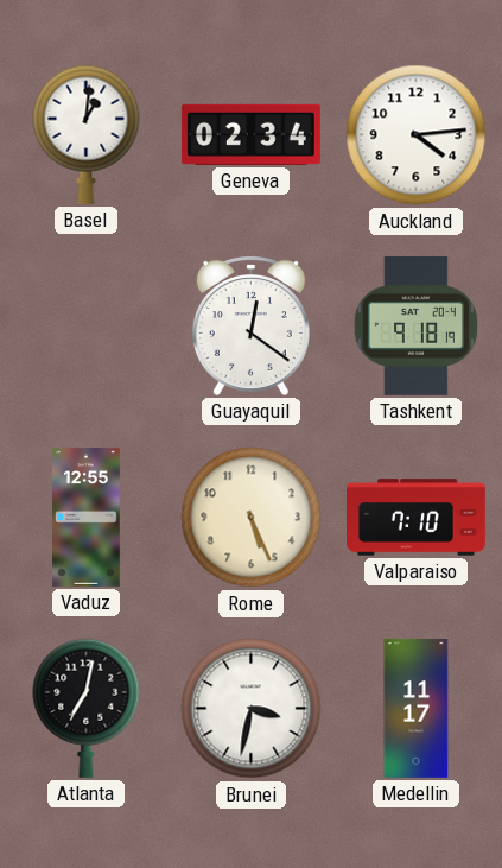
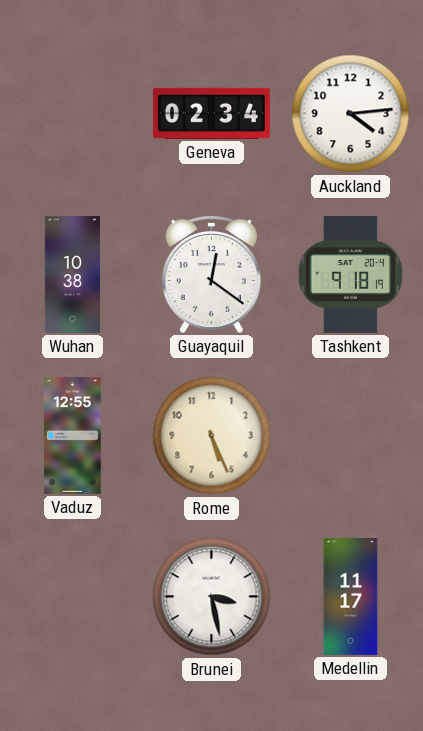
Basel: 1:01 -> none
Wuhan: none -> 10:38
Valparaiso: 7:10 -> none
Atlanta: 7:02 -> none
Brunei: 3:32 -> 3:28
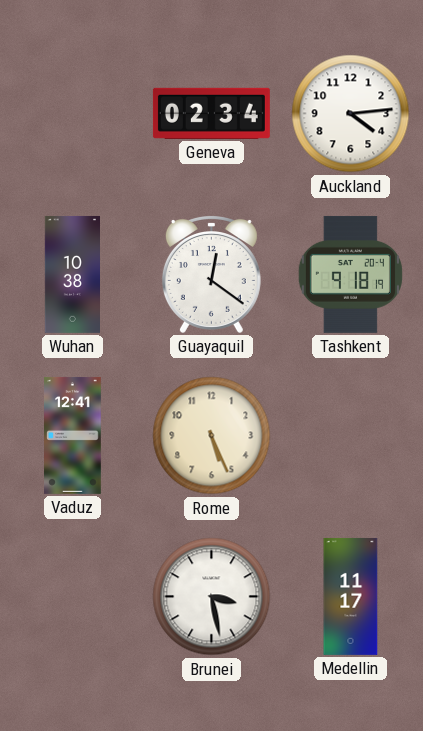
Vaduz: 12:55 -> 12:41
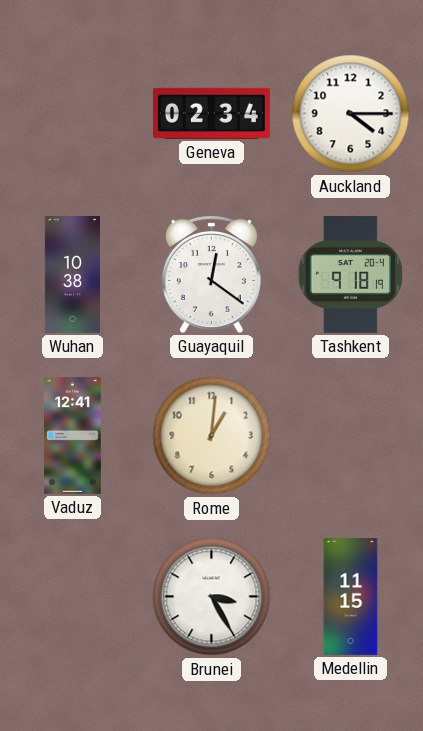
Auckland: 4:14 -> 4:15
Rome: 5:26 -> 1:01
Brunei: 3:28 -> 3:25
Medellin: 11:17 -> 11:15
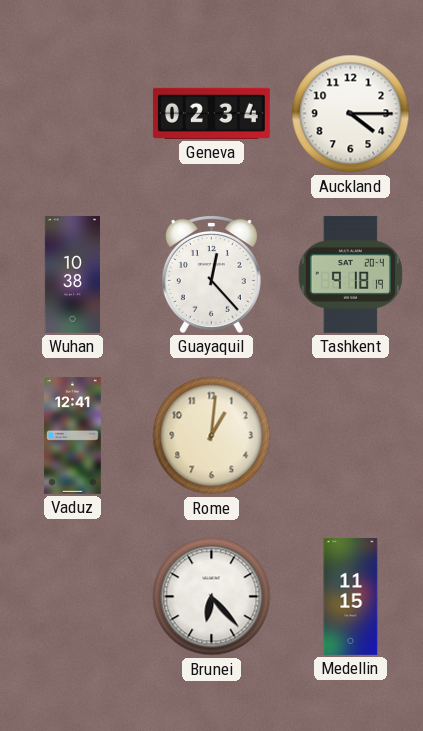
Guayaquil: 12:21 -> 12:23
Brunei: 3:25 -> 6:23
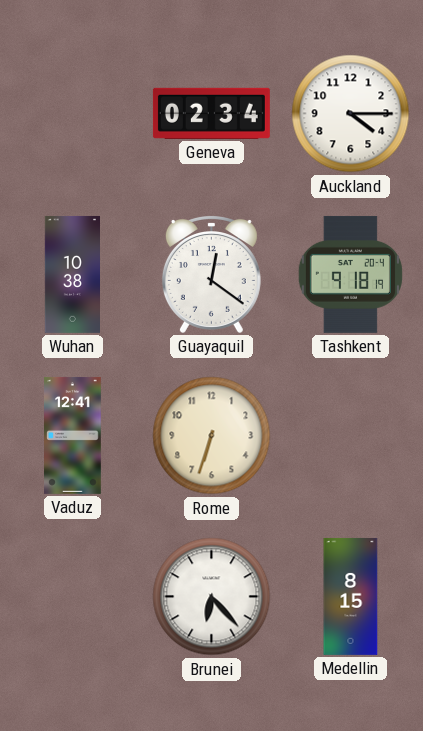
Guayaquil: 12:23 -> 12:21
Rome: 1:01 -> 6:33
Medellin: 11:15 -> 8:15
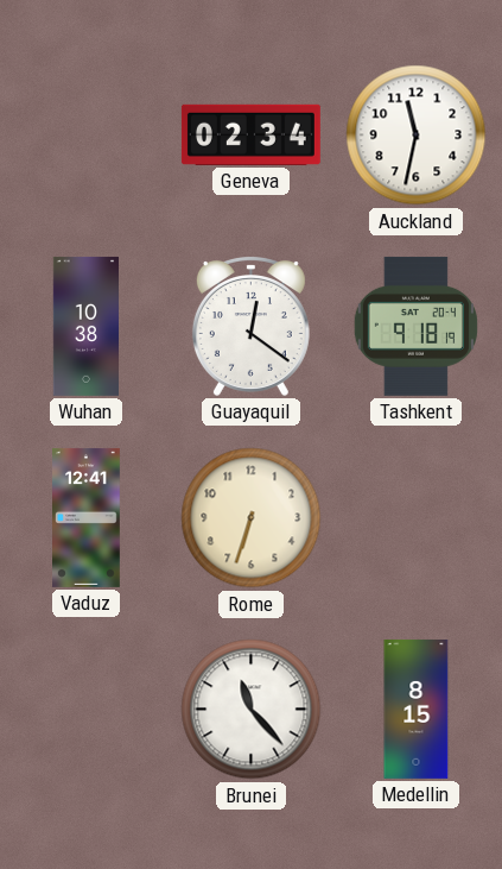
Auckland: 4:15 -> 11:32
Brunei: 6:23 -> 11:23
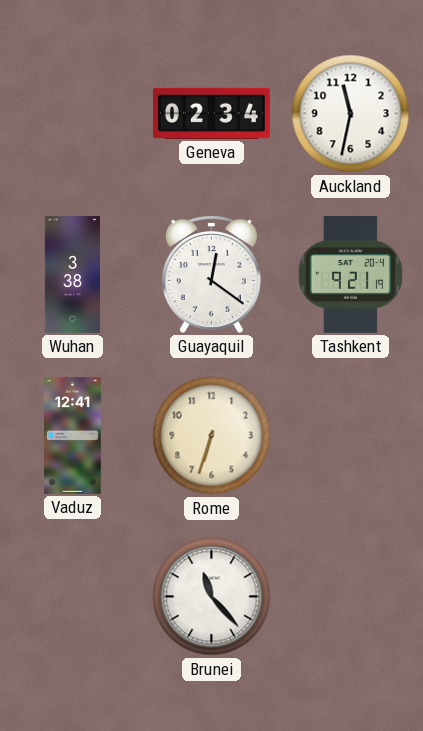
Wuhan: 10:38 -> 3:38
Tashkent: 9:18 -> 9:21
Medellin: 8:15 -> none
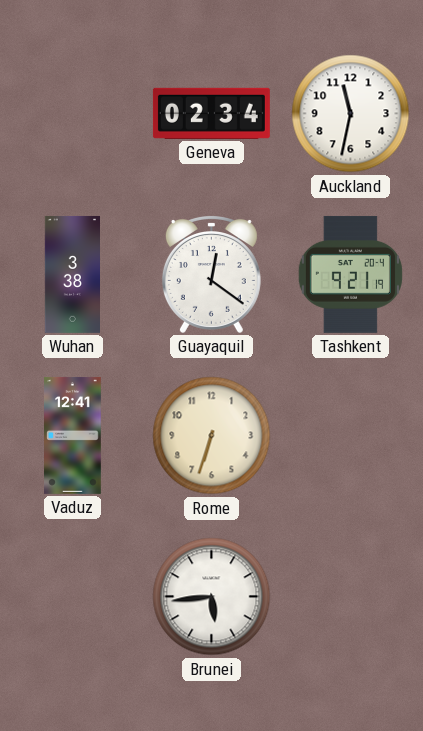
Brunei: 11:23 -> 5:44
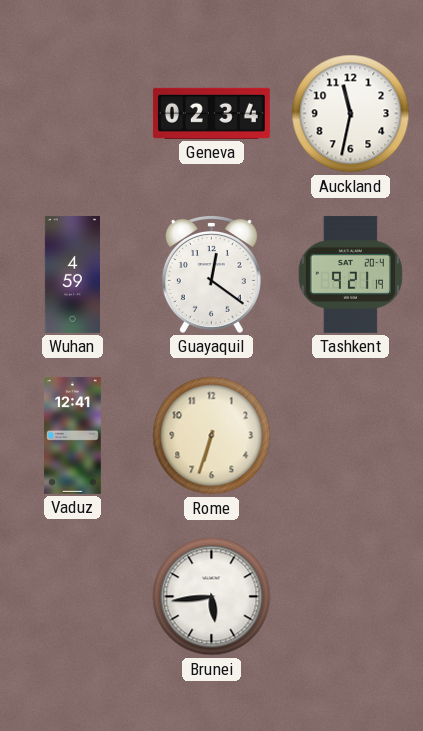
Wuhan: 3:38 -> 4:59
